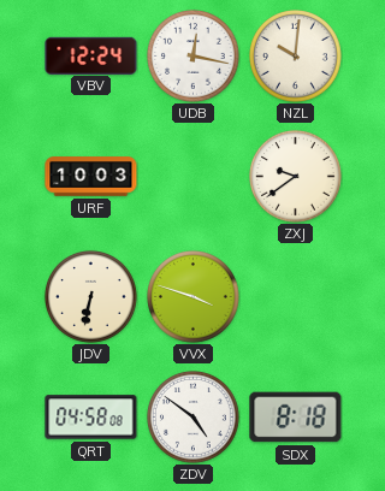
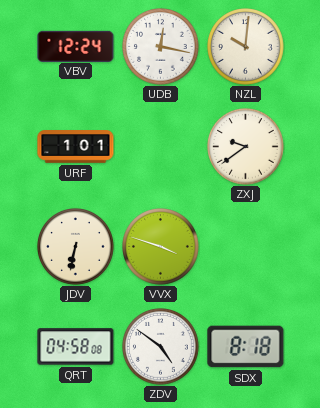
URF: 10:03 -> 1:01
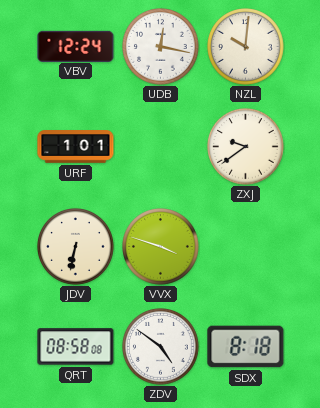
QRT: 04:58 -> 08:58
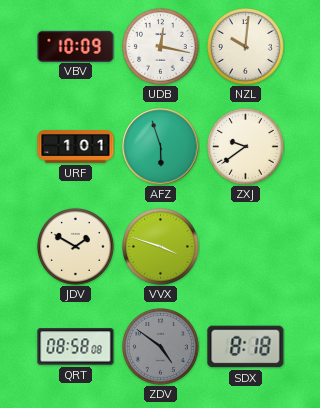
VBV: 12:24 -> 10:09
AFZ: none -> 5:57
JDV: 6:32 -> 1:50
ZDV dial: white -> grey
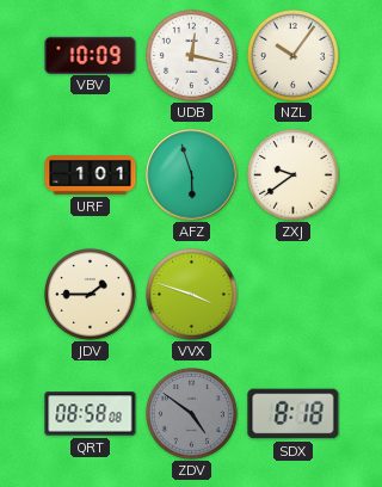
NZL: 10:01 -> 10:06
JDV: 1:50 -> 1:45
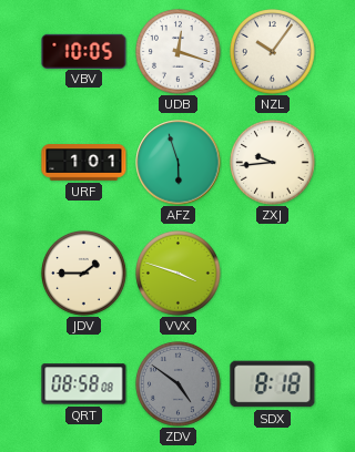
VBV: 10:09 -> 10:05
UDB: 12:17 -> 12:18
ZXJ: 9:39 -> 9:44
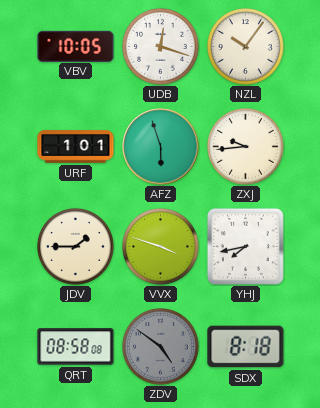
YHJ: none -> 7:43
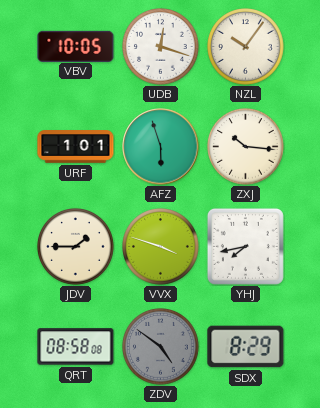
ZXJ: 9:44 -> 10:16
SDX: 8:18 -> 8:29
